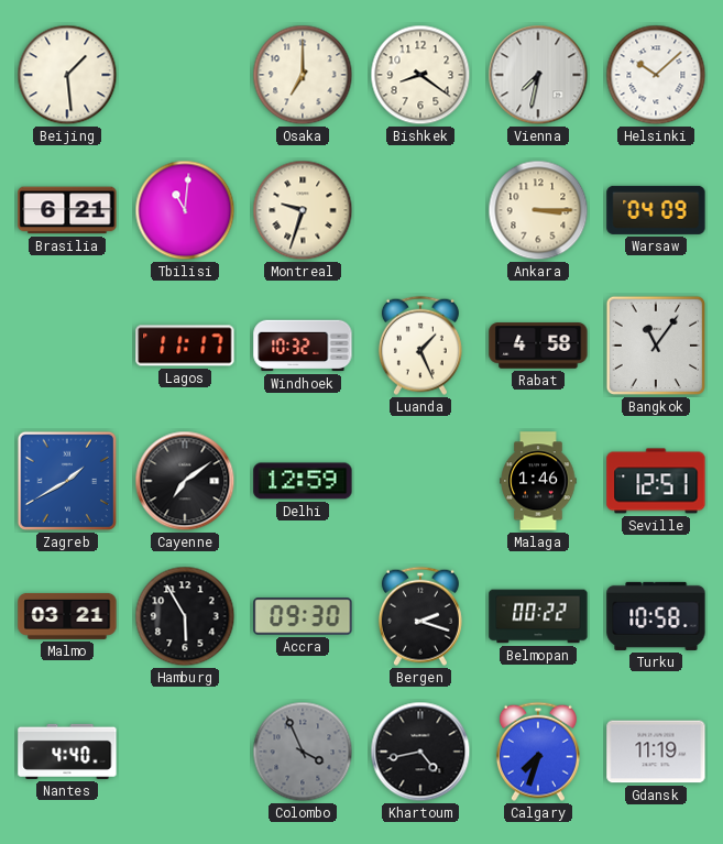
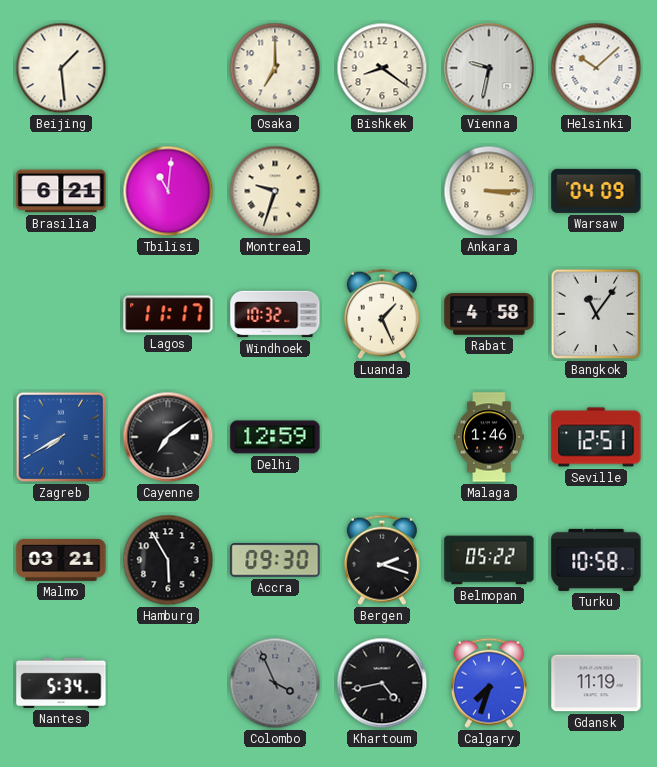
Vienna: 7:32 -> 9:32
Zagreb: 1:40 -> 7:40
Belmopan: 00:22 -> 05:22
Nantes: 4:40 -> 5:34
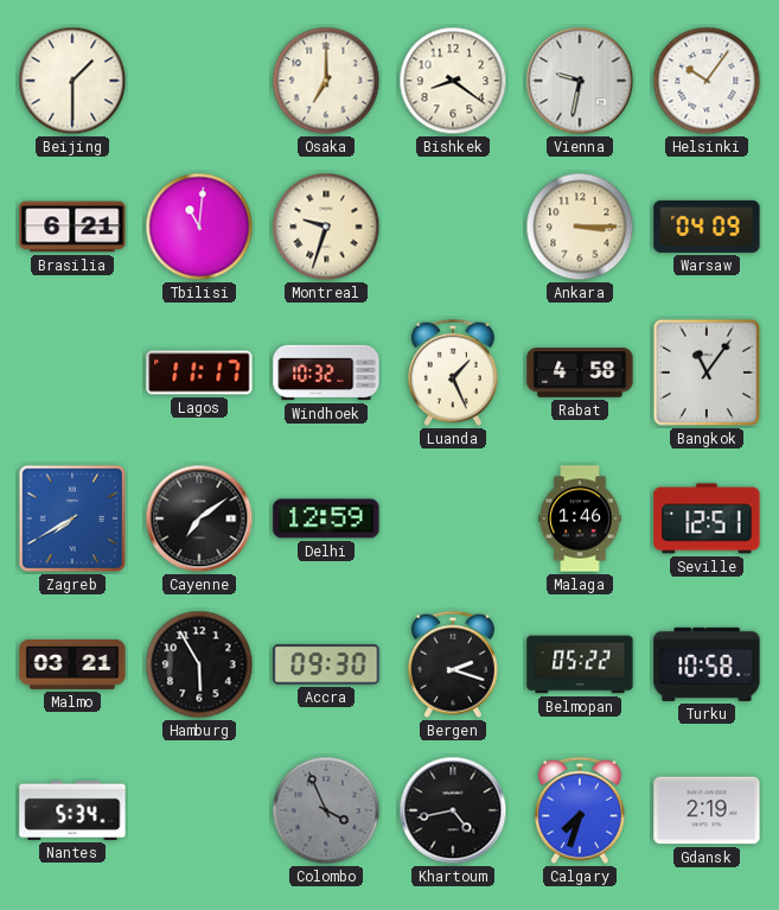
Beijing: 1:29 -> 1:30
Helsinki: 10:08 -> 10:06
Gdansk: 11:19 -> 2:19
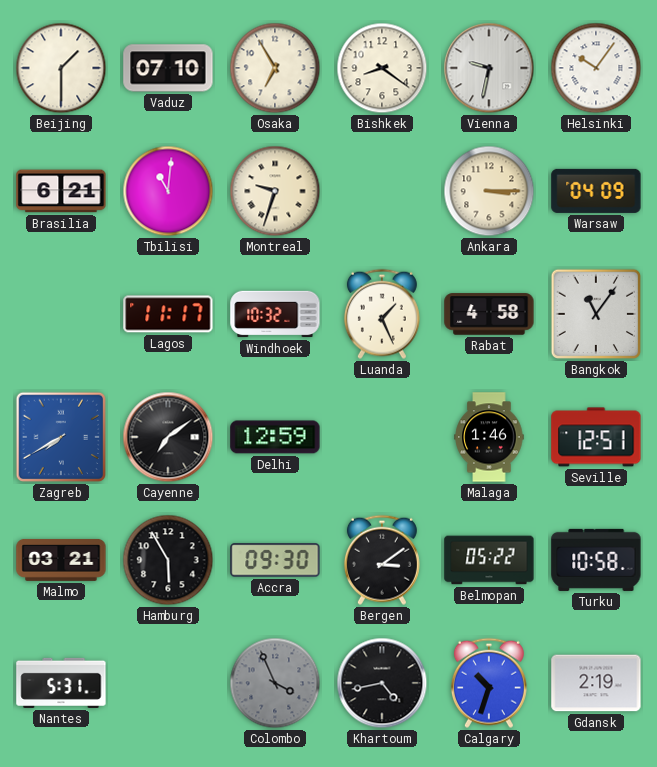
Vaduz: none -> 07:10
Osaka: 7:00 -> 6:55
Bergen: 2:18 -> 3:09
Nantes: 5:34 -> 5:31
Calgary: 7:33 -> 10:33
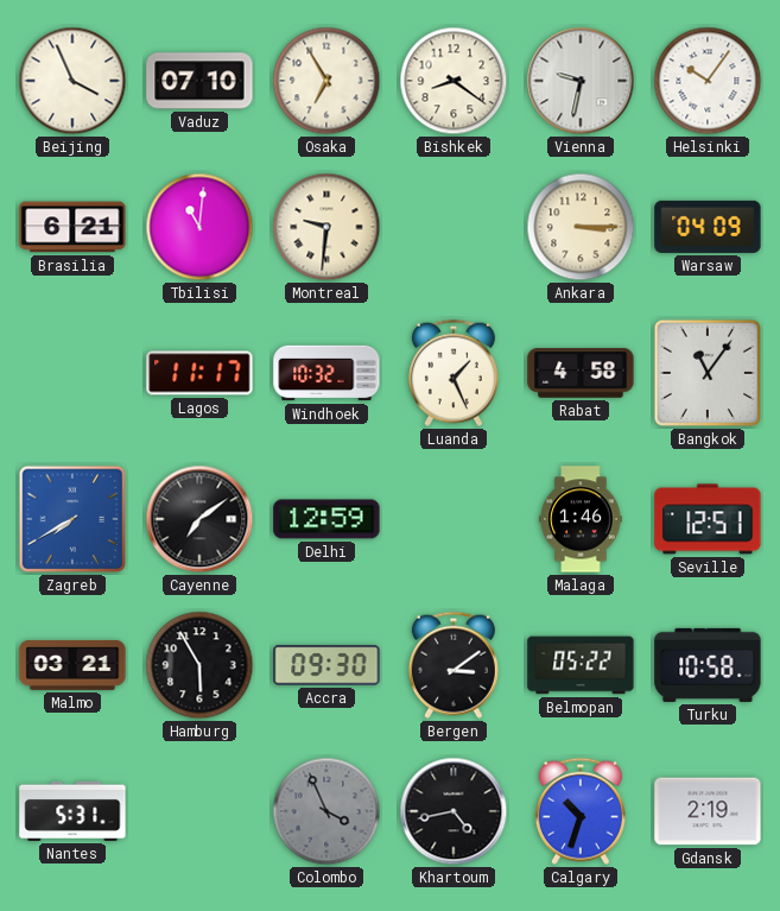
Beijing: 1:30 -> 3:56
Montreal: 9:33 -> 9:31
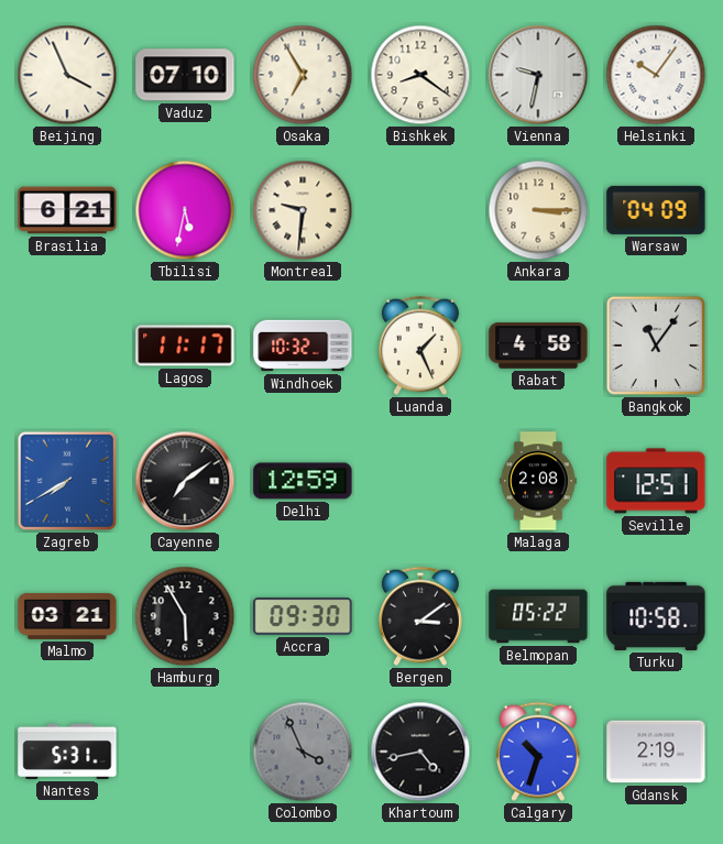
Tbilisi: 11:01 -> 5:32
Malaga: 1:46 -> 2:08
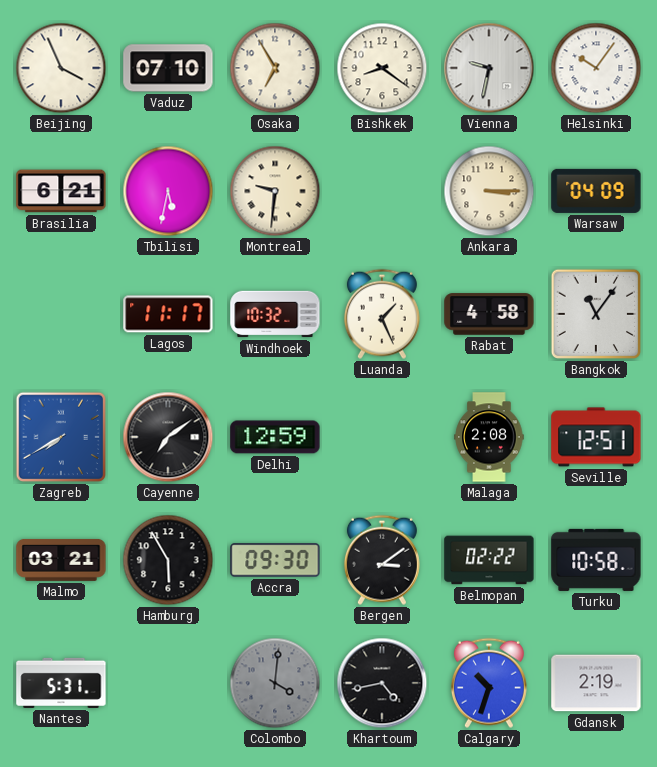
Belmopan: 05:22 -> 02:22
Colombo: 3:56 -> 4:01
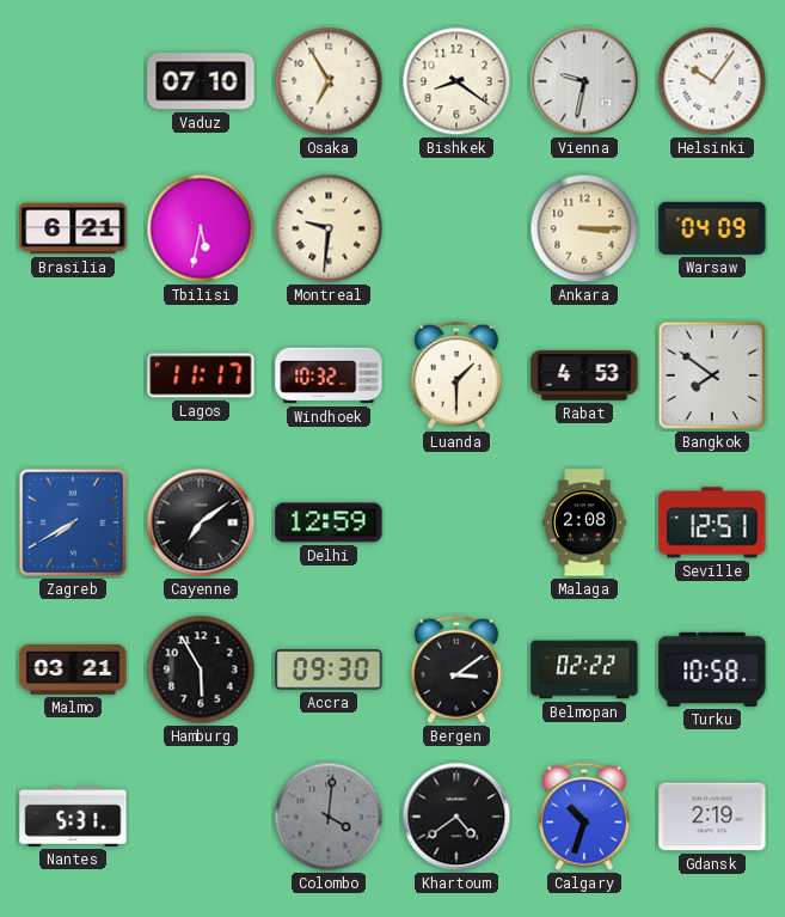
Beijing: 3:56 -> none
Luanda: 1:26 -> 1:30
Rabat: 4:58 -> 4:53
Bangkok: 11:06 -> 7:51
Khartoum: 4:43 -> 4:39
